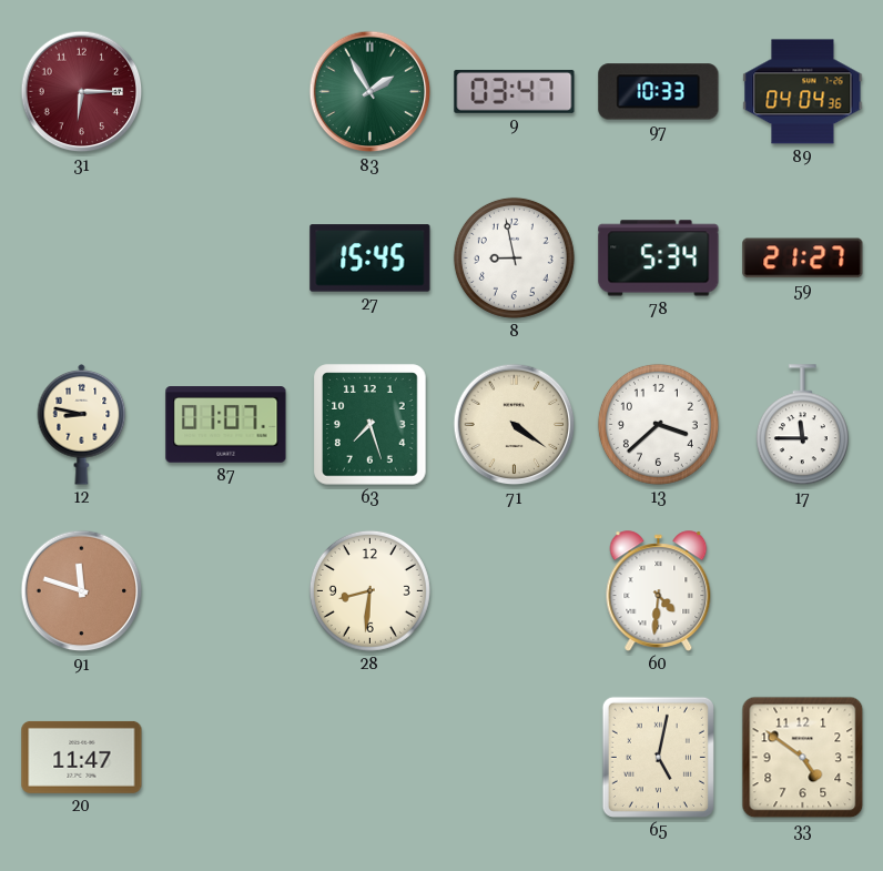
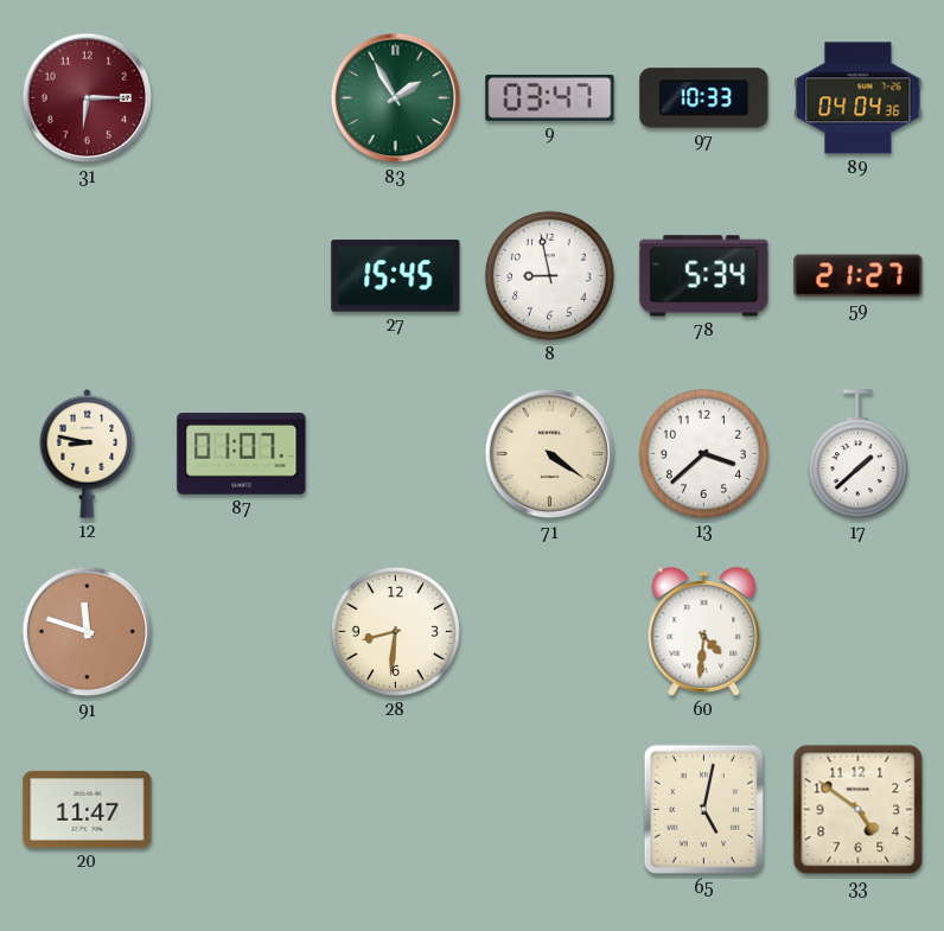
63: 7:27 -> none
17: 11:45 -> 1:38
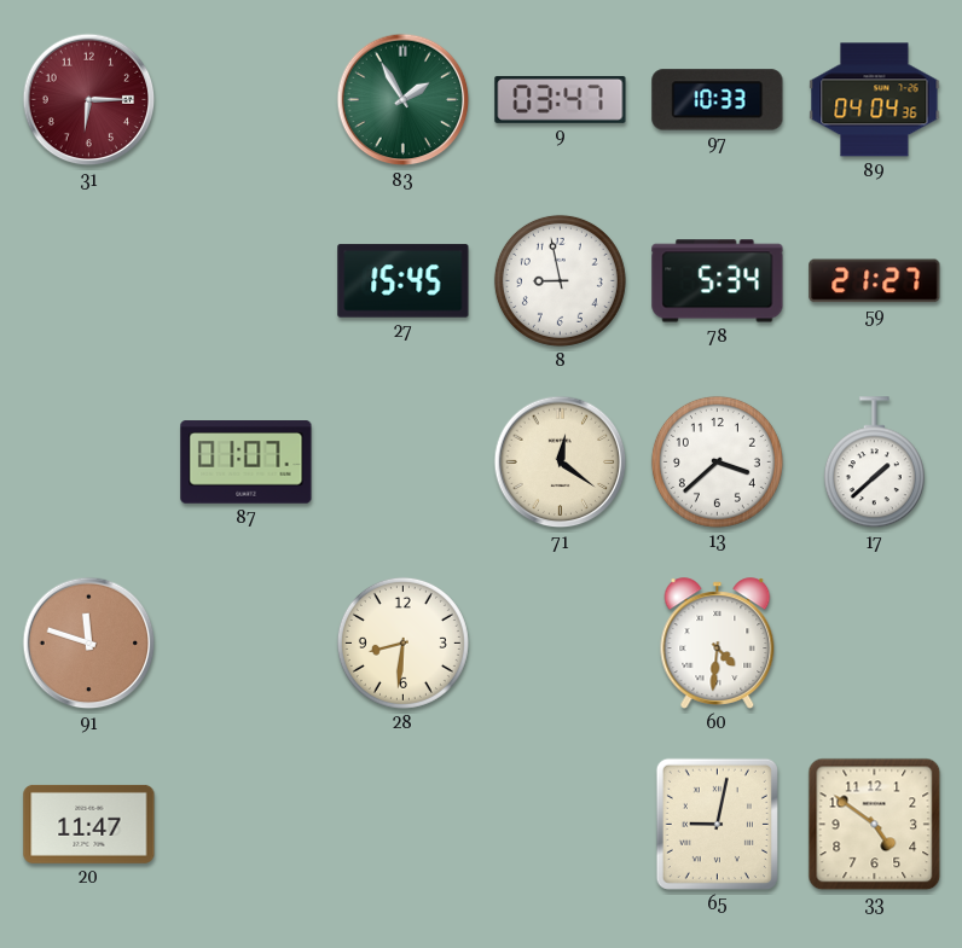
12: 8:47 -> none
71: 4:21 -> 12:21
65: 5:02 -> 9:02
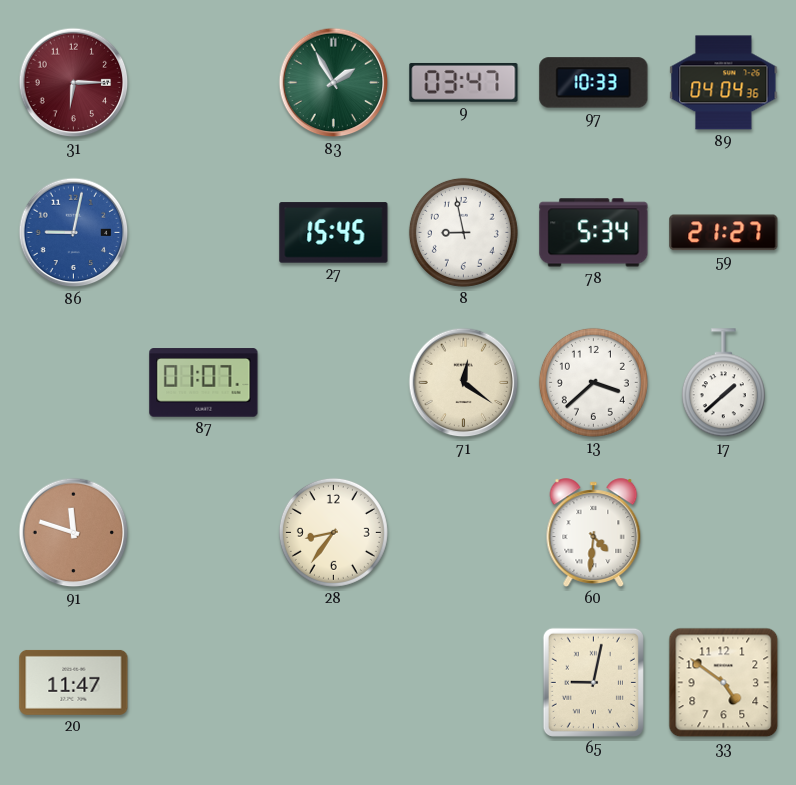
86: none -> 9:02
28: 8:31 -> 8:36
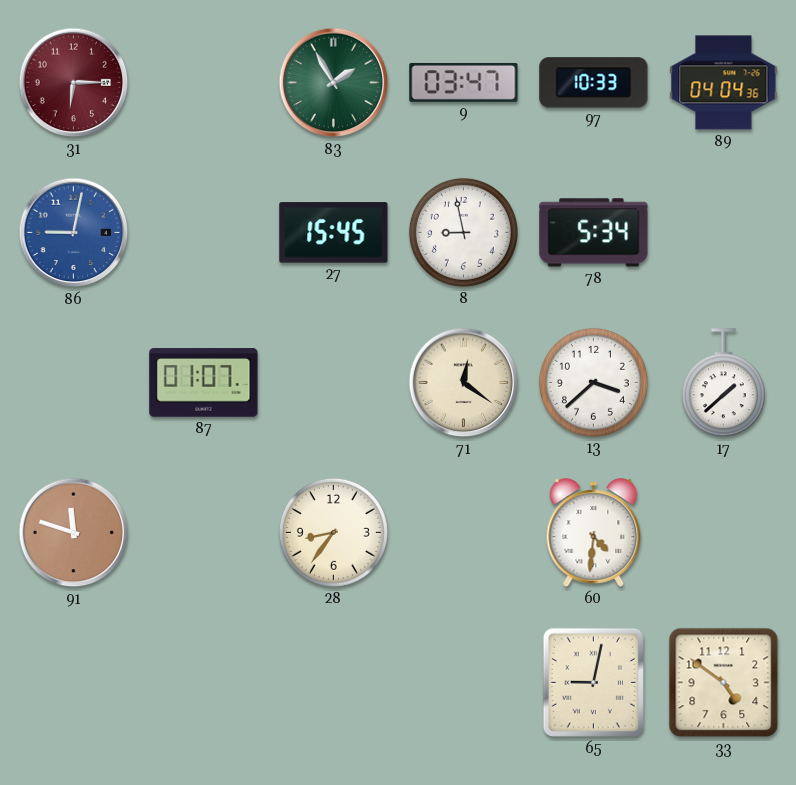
59: 21:27 -> none
20: 11:47 -> none
